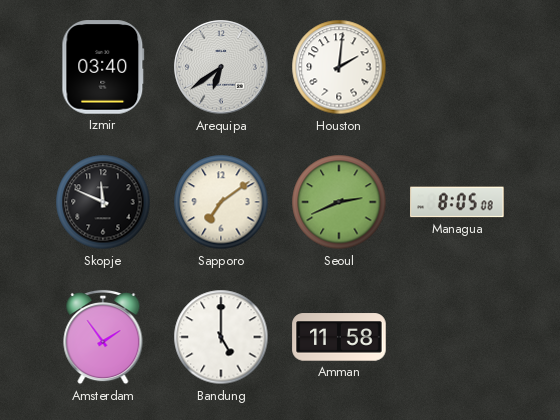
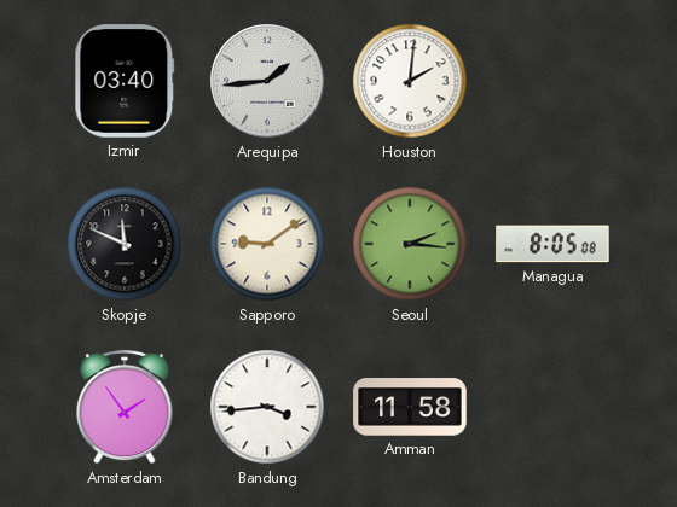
Arequipa: 6:39 -> 1:44
Sapporo: 7:09 -> 9:09
Seoul: 2:41 -> 2:16
Bandung: 5:00 -> 3:44
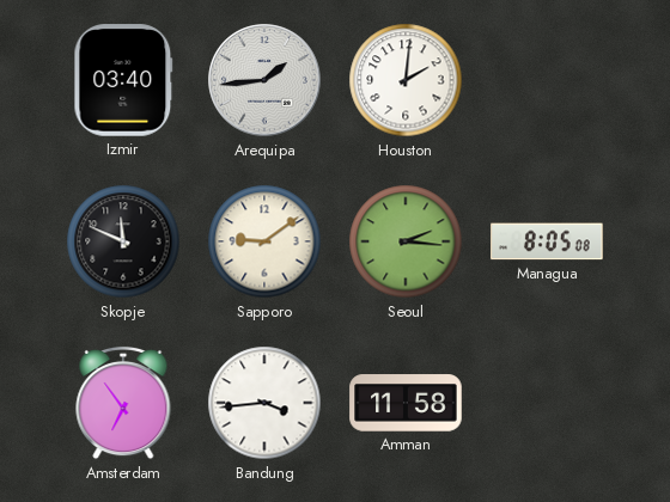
Amsterdam: 1:54 -> 6:54
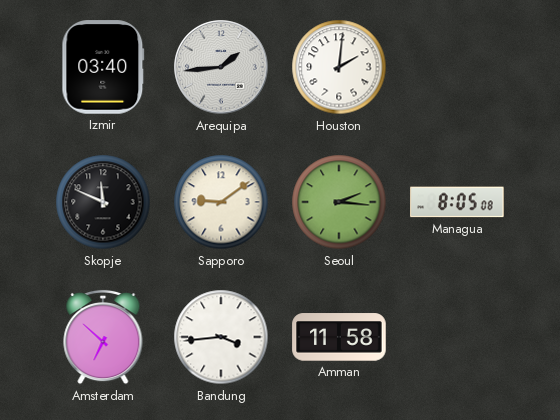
Amsterdam: 6:54 -> 6:52
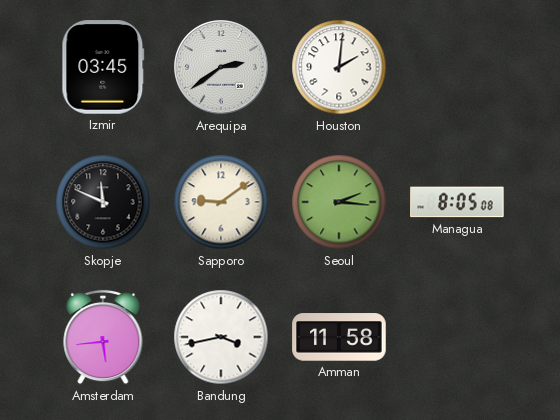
Izmir: 03:40 -> 03:45
Arequipa: 1:44 -> 2:39
Amsterdam: 6:52 -> 5:44
Bandung: 3:44 -> 3:43
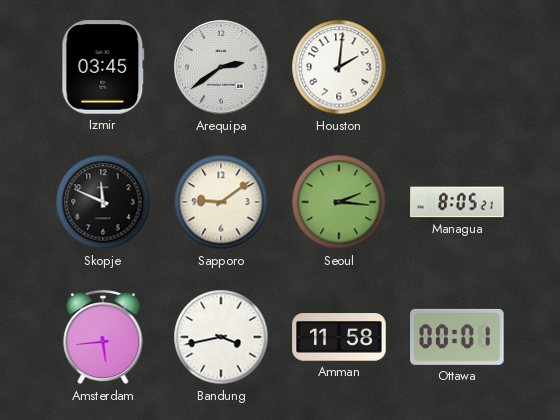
Managua: 8:05:08 -> 8:05:21
Ottawa: none -> 00:01
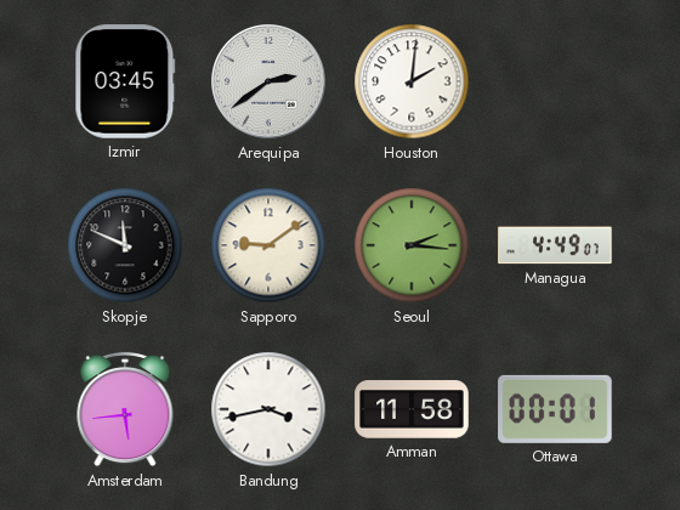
Managua: 8:05 -> 4:49
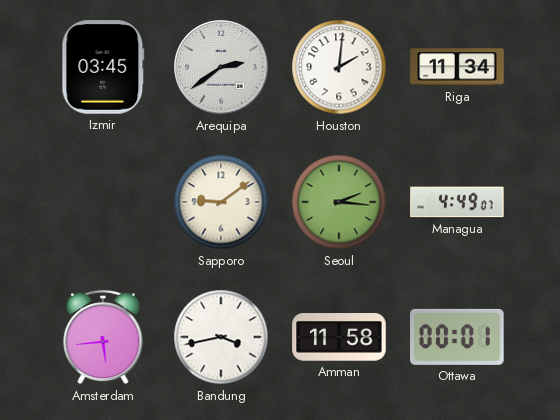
Riga: none -> 11:34
Skopje: 11:49 -> none
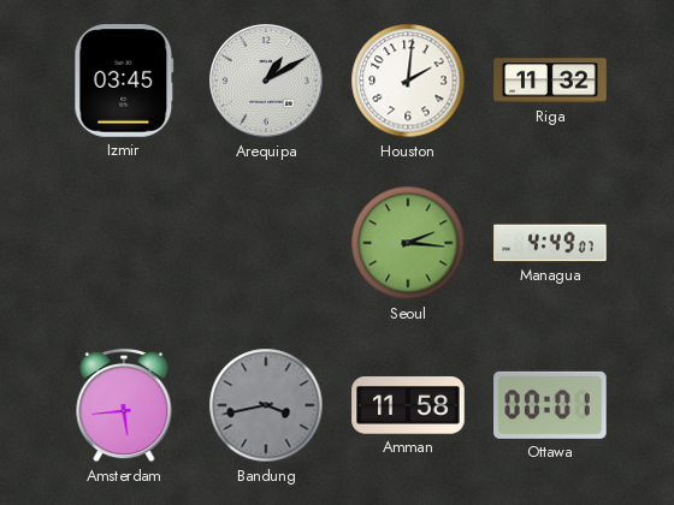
Arequipa: 2:39 -> 1:10
Riga: 11:34 -> 11:32
Sapporo: 9:09 -> none
Bandung dial: white -> grey
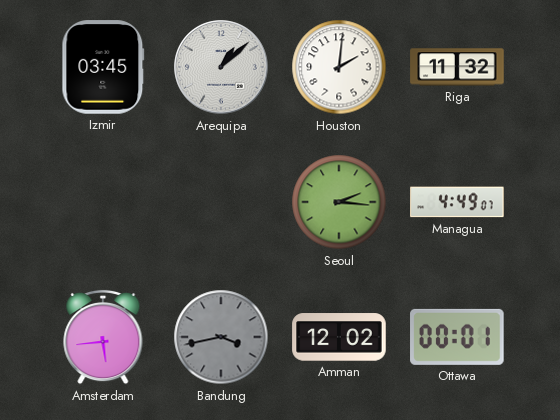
Arequipa: 1:10 -> 1:08
Amman: 11:58 -> 12:02
